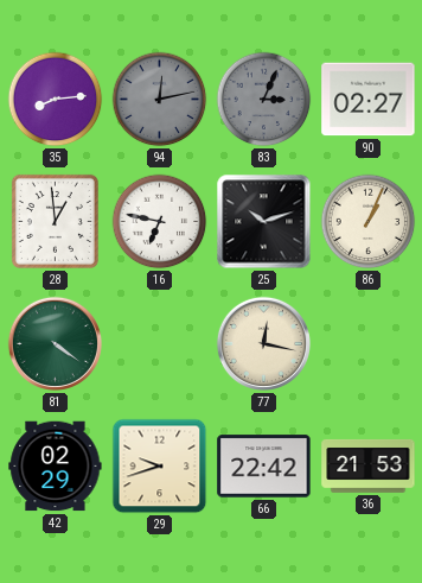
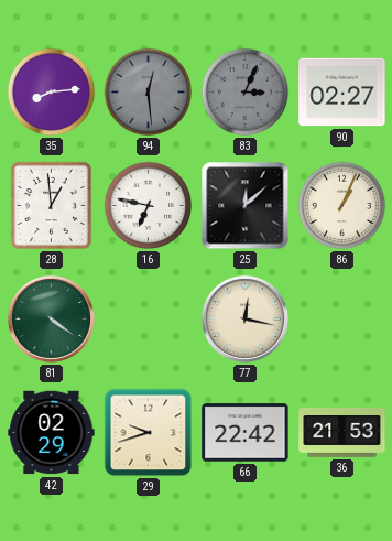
94: 12:13 -> 12:29
25: 10:12 -> 12:08
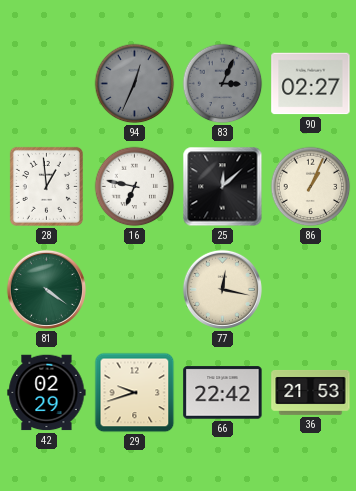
35: 8:14 -> none
94: 12:29 -> 12:34
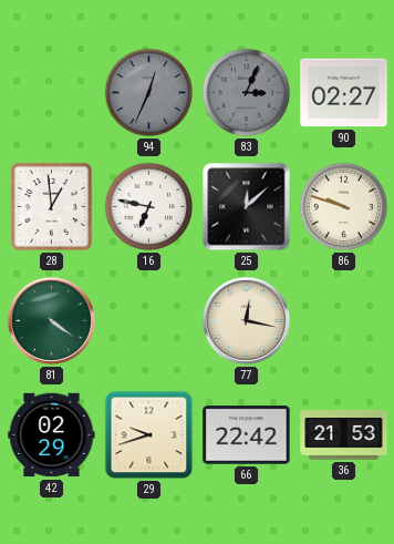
86: 1:04 -> 9:48
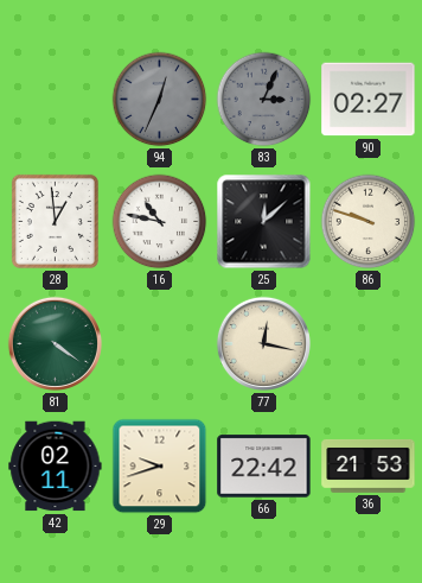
16: 6:47 -> 10:47
42: 02:29 -> 02:11
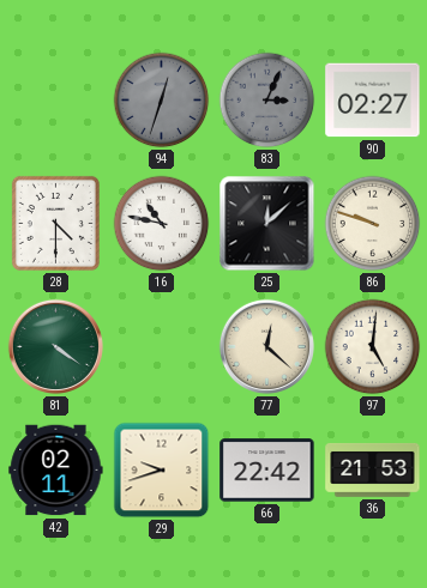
94: 12:34 -> 12:33
28: 12:59 -> 4:30
77: 12:17 -> 12:22
97: none -> 5:01
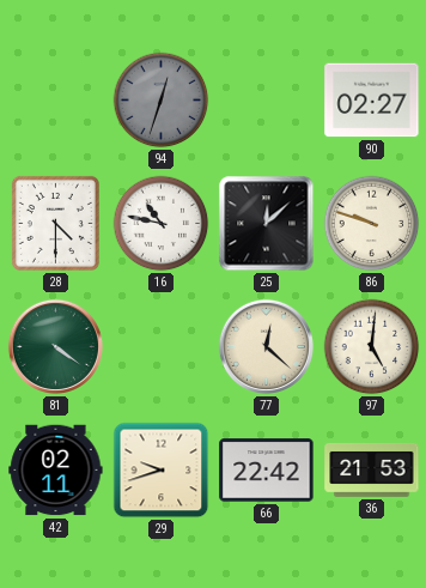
83: 3:04 -> none
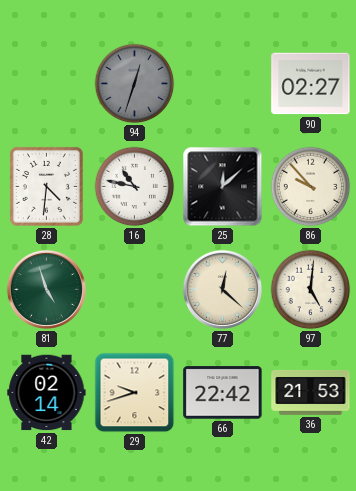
28: 4:30 -> 4:31
86: 9:48 -> 9:53
81: 4:21 -> 4:57
42: 02:11 -> 02:14
